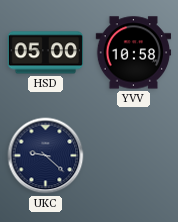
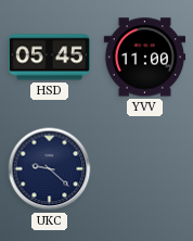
HSD: 05:00 -> 05:45
YVV: 10:58 -> 11:00
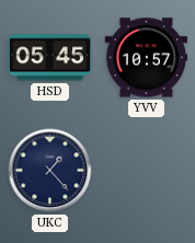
YVV: 11:00 -> 10:57
UKC: 9:22 -> 1:23
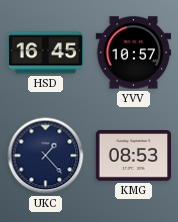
HSD: 05:45 -> 16:45
KMG: none -> 08:53
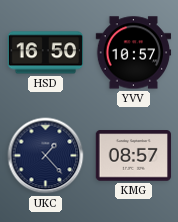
HSD: 16:45 -> 16:50
KMG: 08:53 -> 08:57
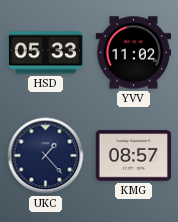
HSD: 16:50 -> 05:33
YVV: 10:57 -> 11:02
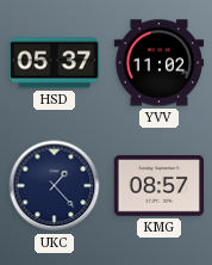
HSD: 05:33 -> 05:37
